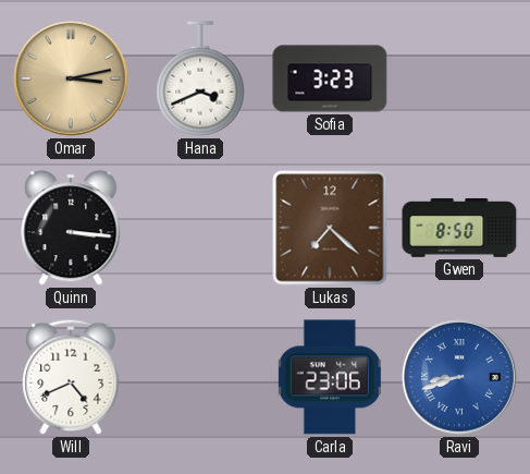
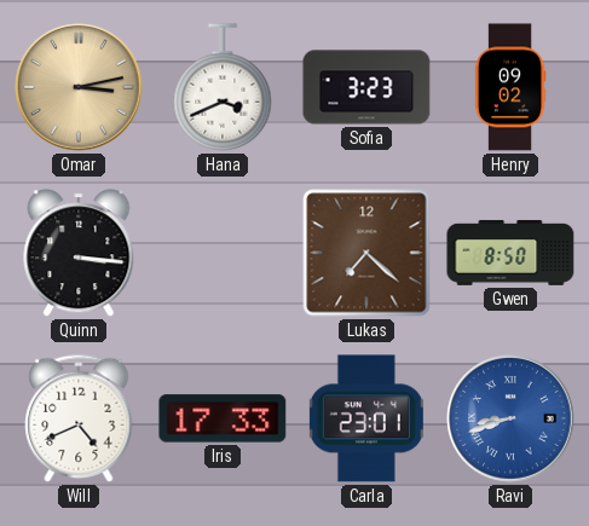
Henry: none -> 09:02
Iris: none -> 17:33
Carla: 23:06 -> 23:01
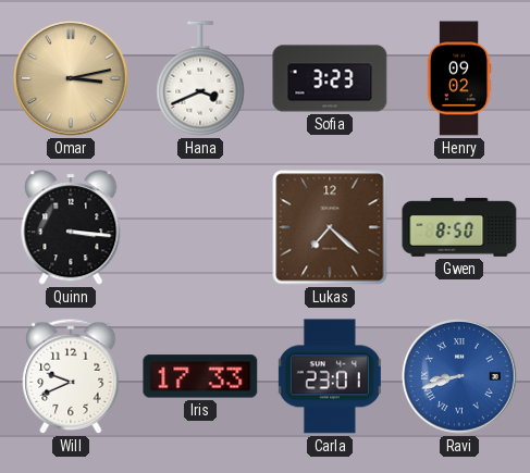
Will: 4:41 -> 9:41
